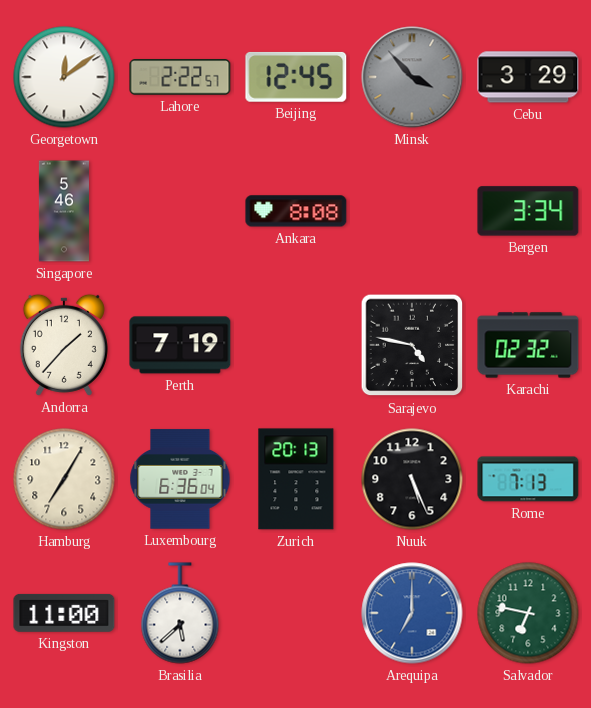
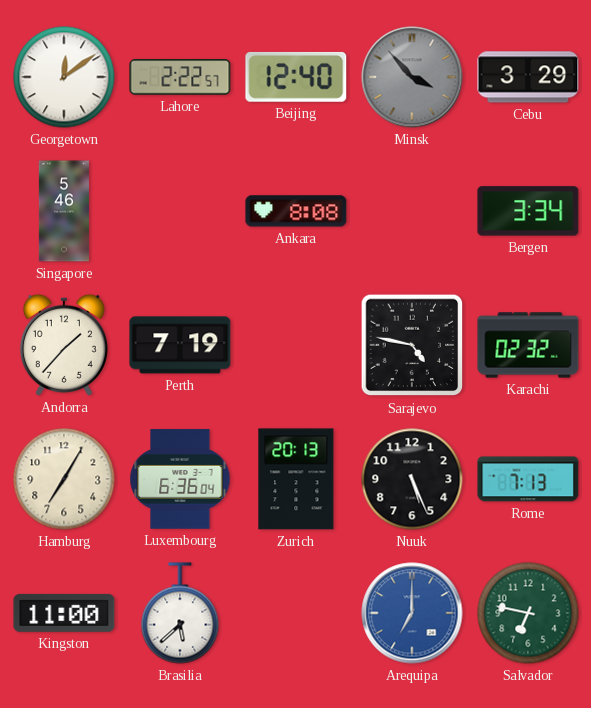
Beijing: 12:45 -> 12:40
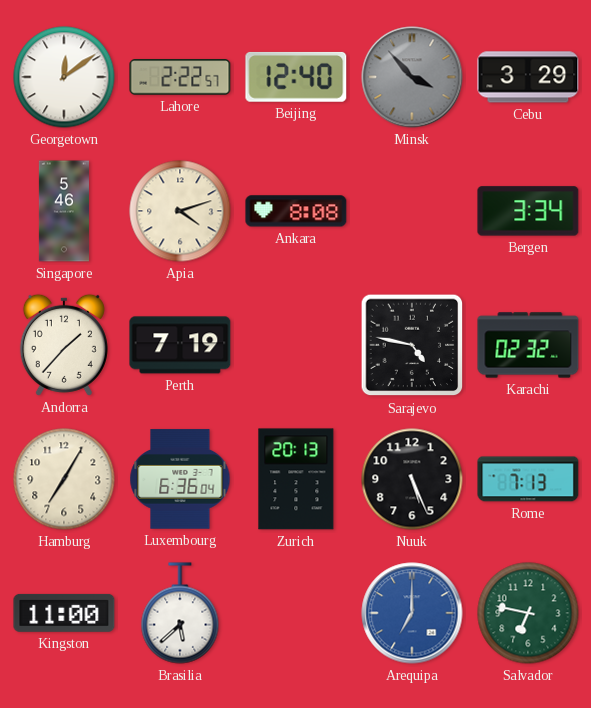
Apia: none -> 4:12
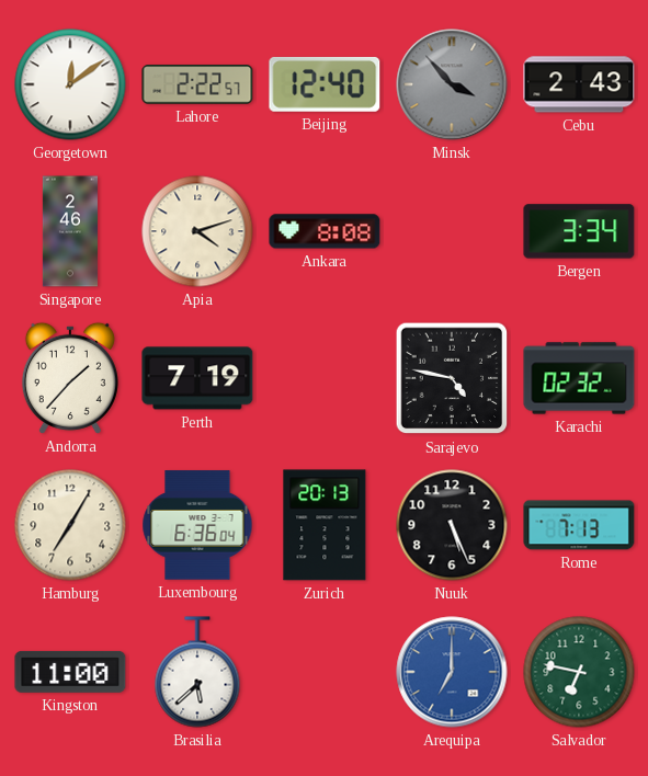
Cebu: 3:29 -> 2:43
Singapore: 5:46 -> 2:46
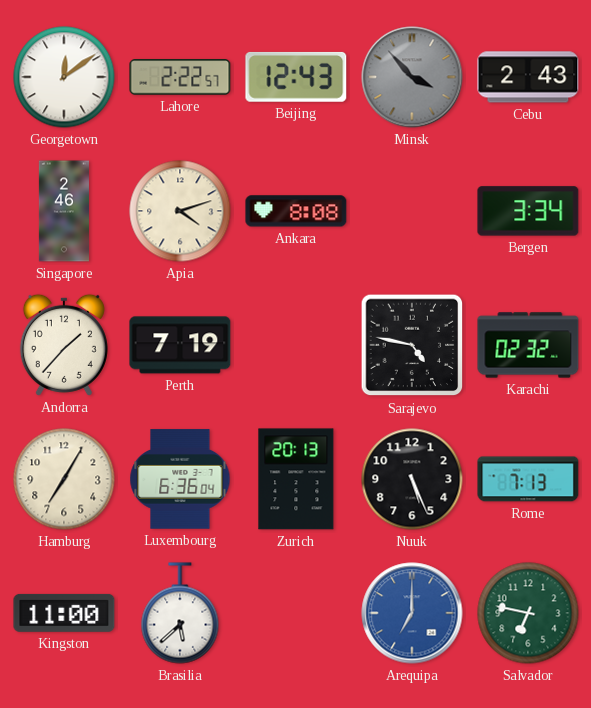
Beijing: 12:40 -> 12:43
